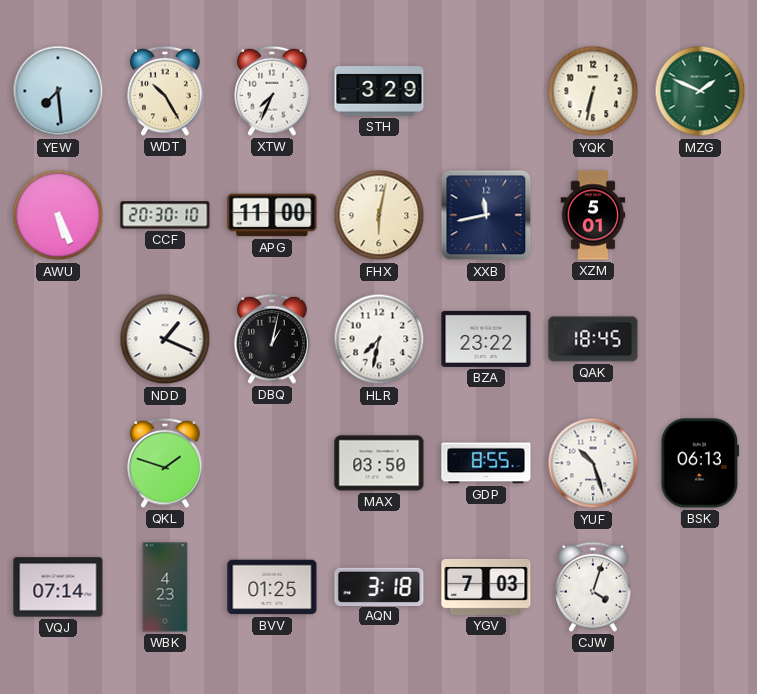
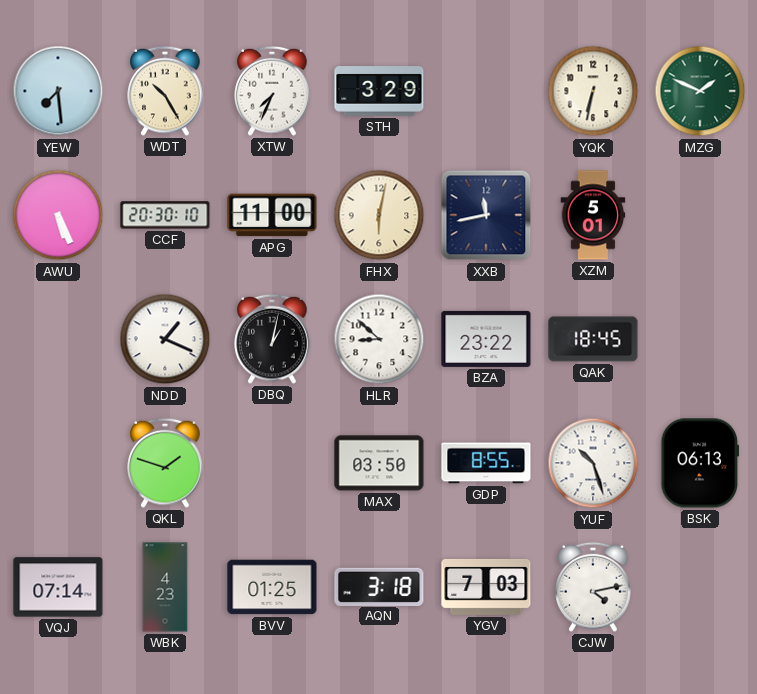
HLR: 7:32 -> 8:52
CJW: 4:03 -> 4:13
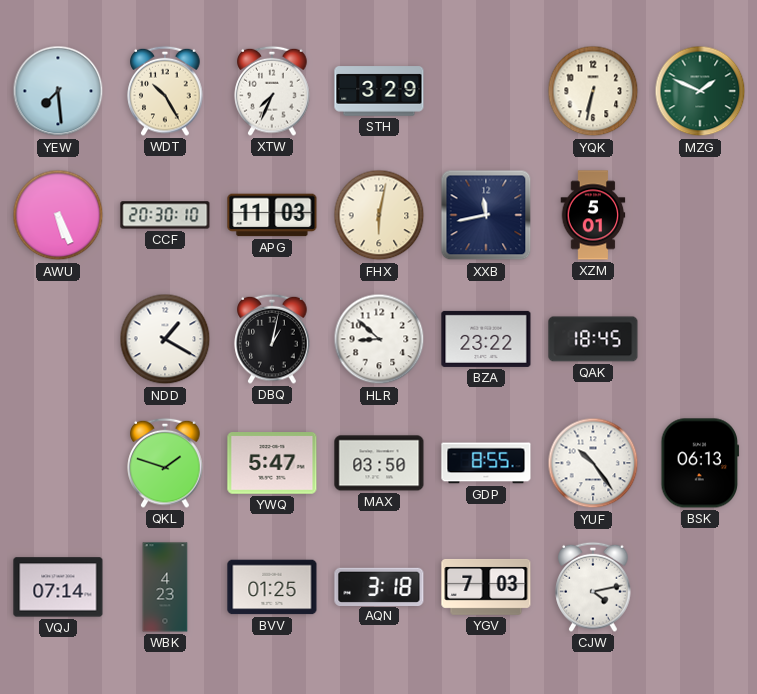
APG: 11:00 -> 11:03
NDD: 1:19 -> 1:20
YWQ: none -> 5:47
YUF: 10:27 -> 10:24
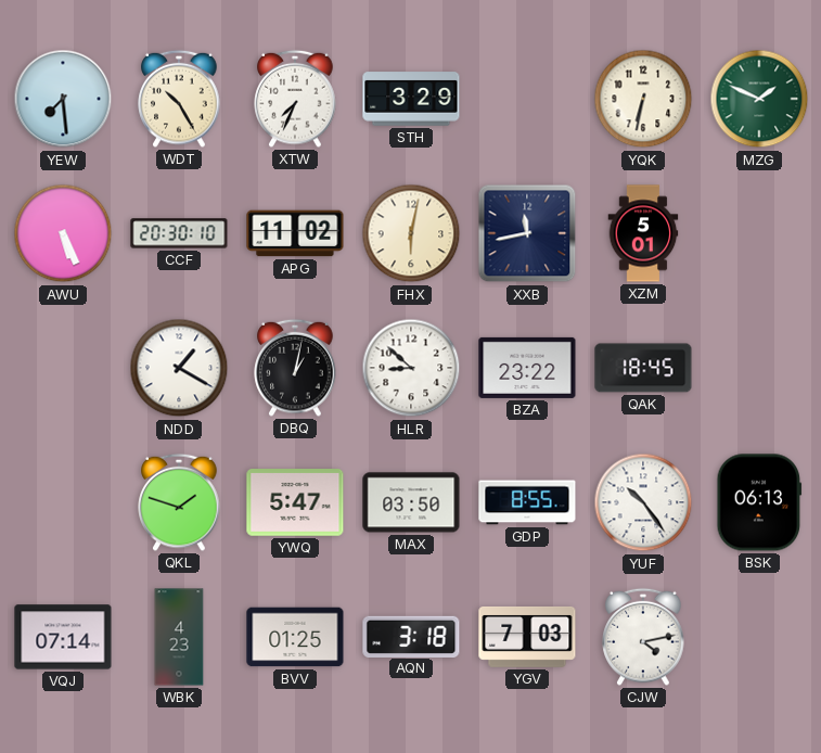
APG: 11:03 -> 11:02
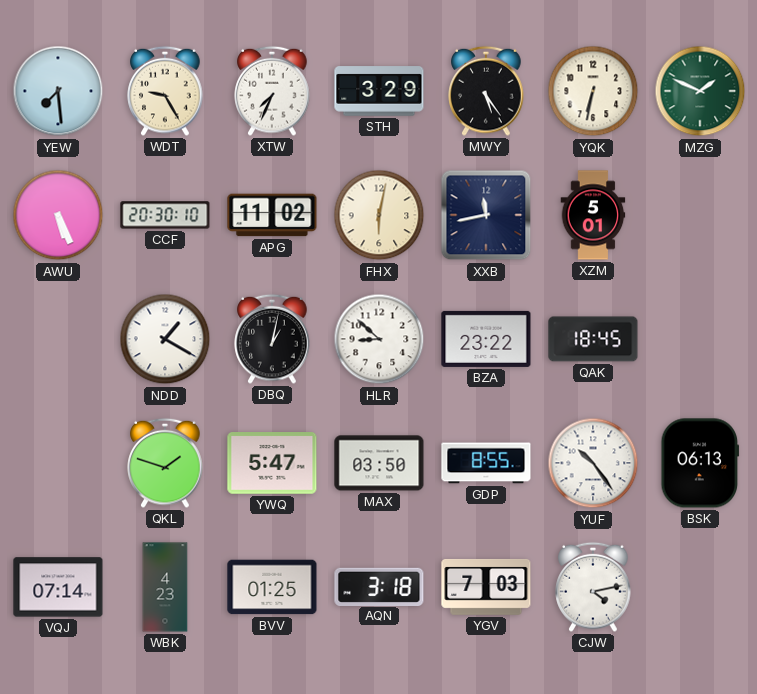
WDT: 10:25 -> 9:25
MWY: none -> 5:24
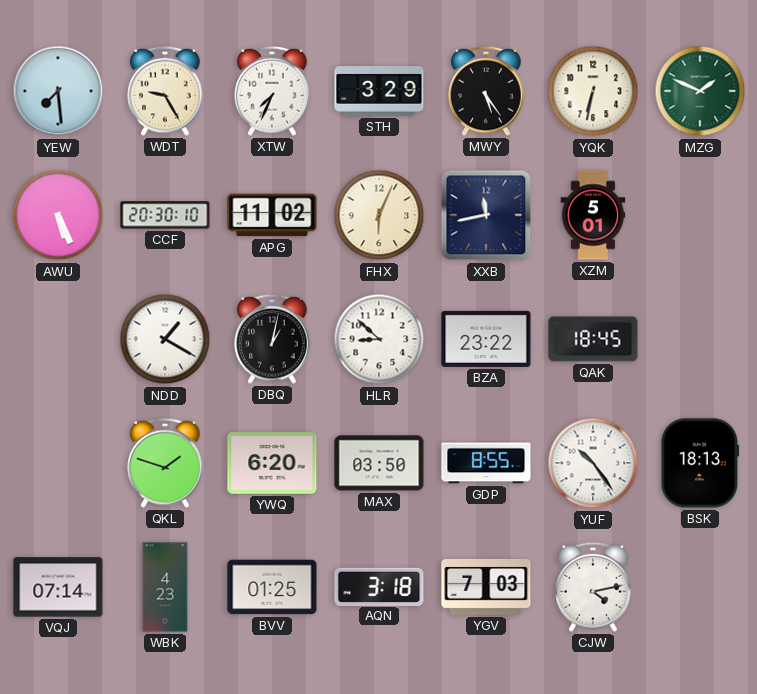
FHX: 6:02 -> 6:04
YWQ: 5:47 -> 6:20
BSK: 06:13 -> 18:13
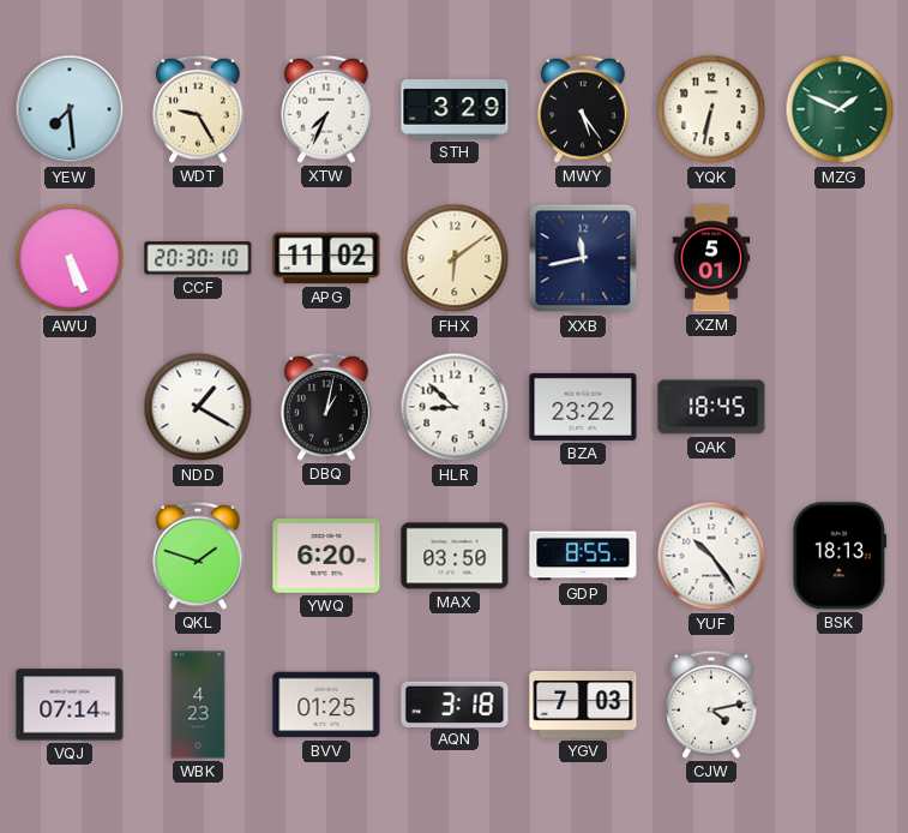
FHX: 6:04 -> 6:09
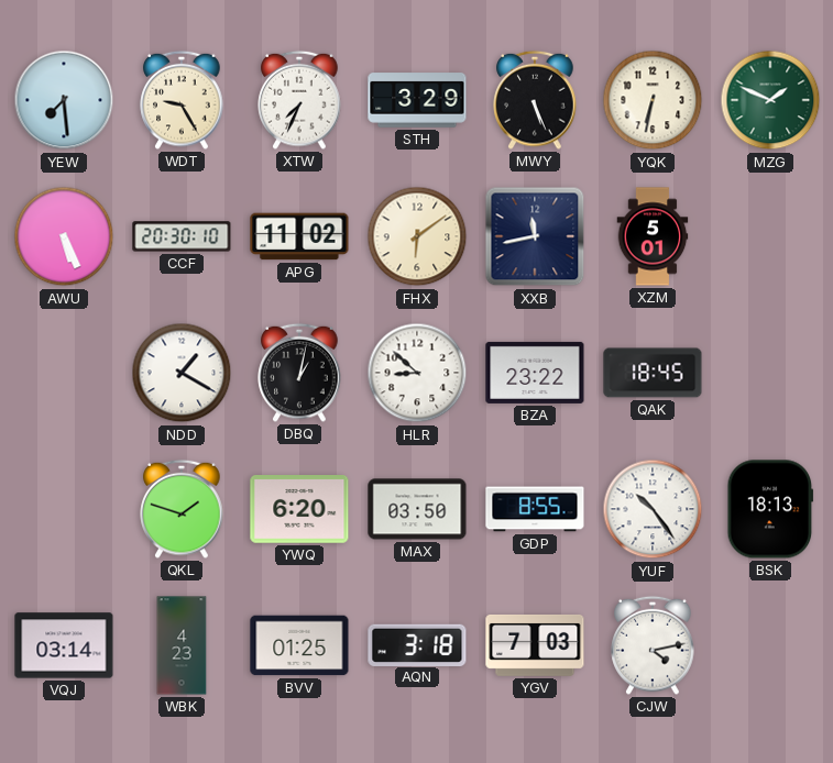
MWY: 5:24 -> 5:26
VQJ: 07:14 -> 03:14
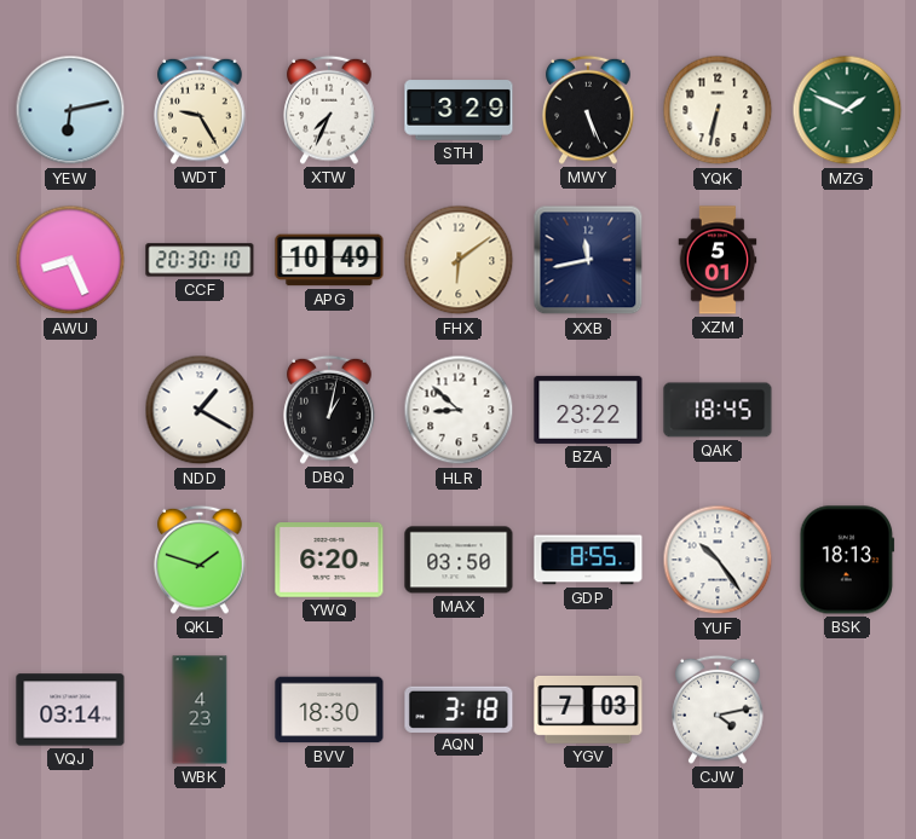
YEW: 7:29 -> 6:13
AWU: 5:26 -> 8:26
APG: 11:02 -> 10:49
BVV: 01:25 -> 18:30
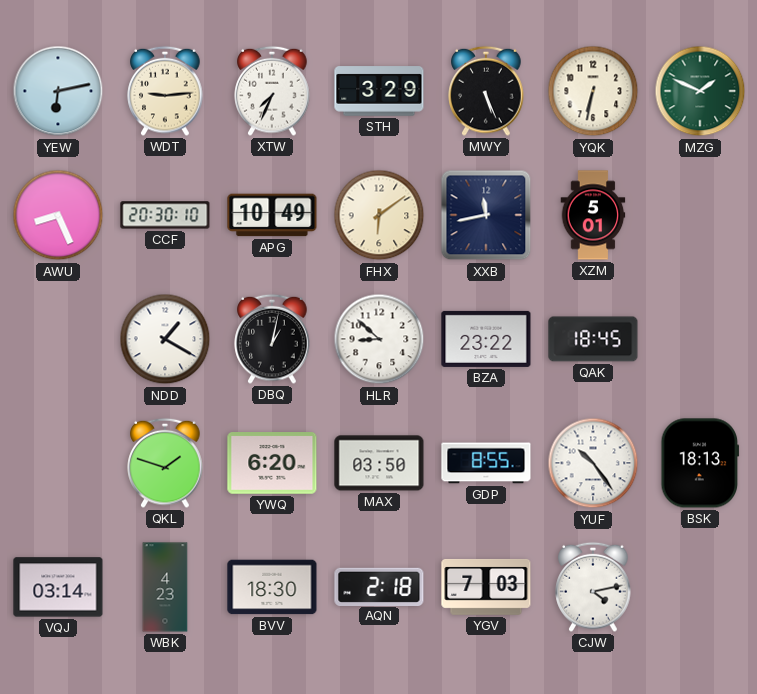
WDT: 9:25 -> 9:14
AQN: 3:18 -> 2:18
